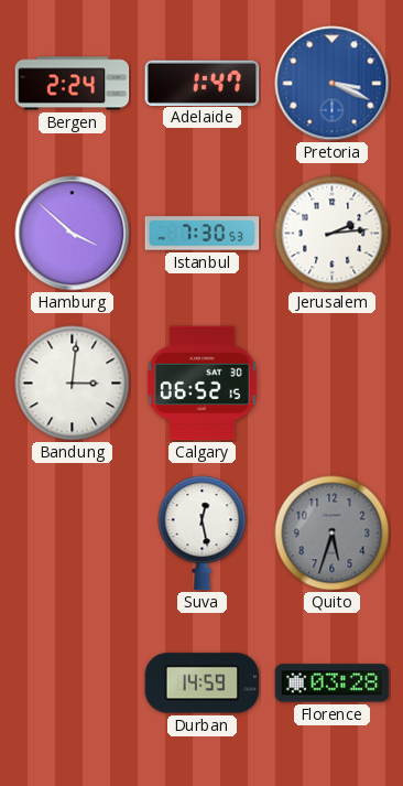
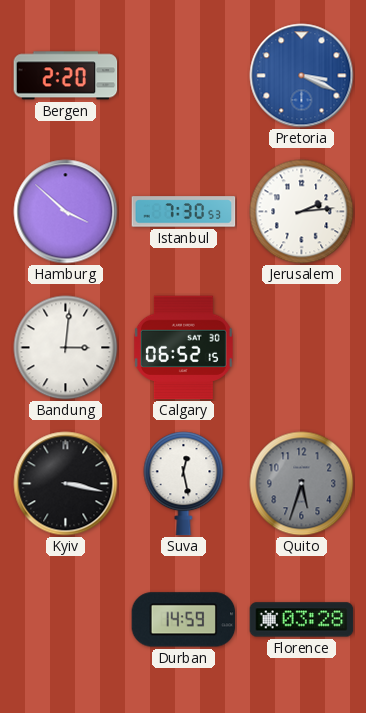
Bergen: 2:24 -> 2:20
Adelaide: 1:47 -> none
Kyiv: none -> 3:17
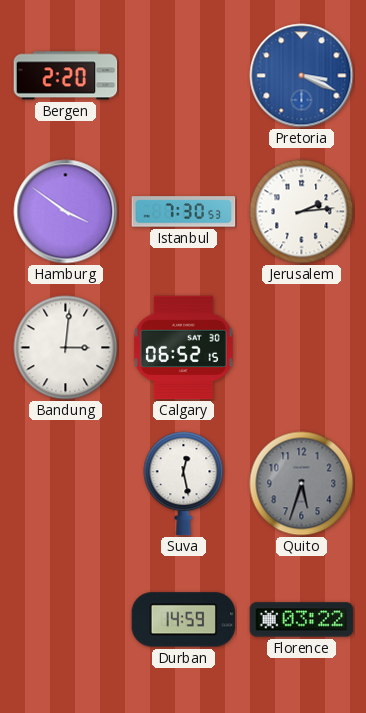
Hamburg: 3:52 -> 3:51
Kyiv: 3:17 -> none
Florence: 03:28 -> 03:22
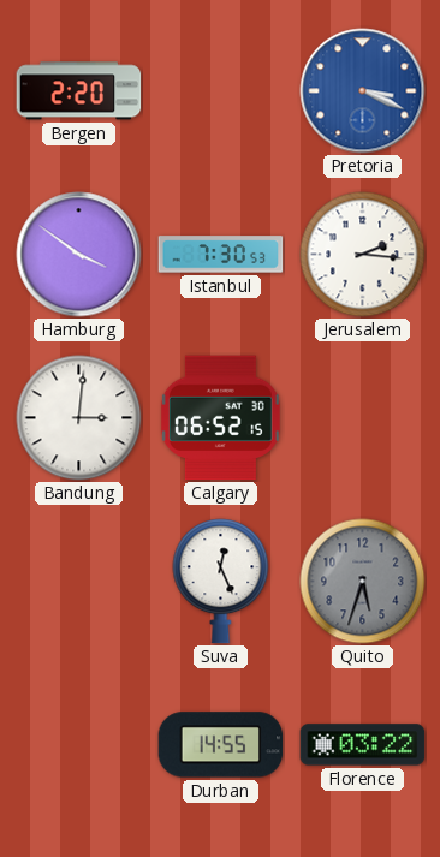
Jerusalem: 2:14 -> 2:16
Suva: 12:28 -> 12:26
Durban: 14:59 -> 14:55
